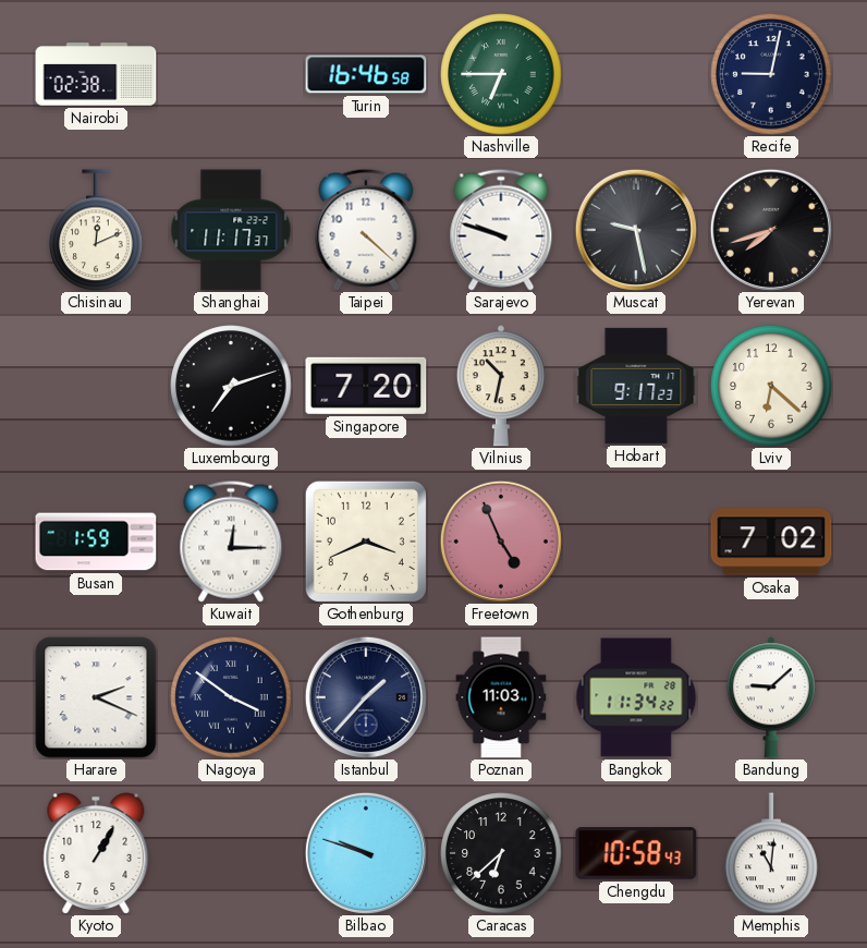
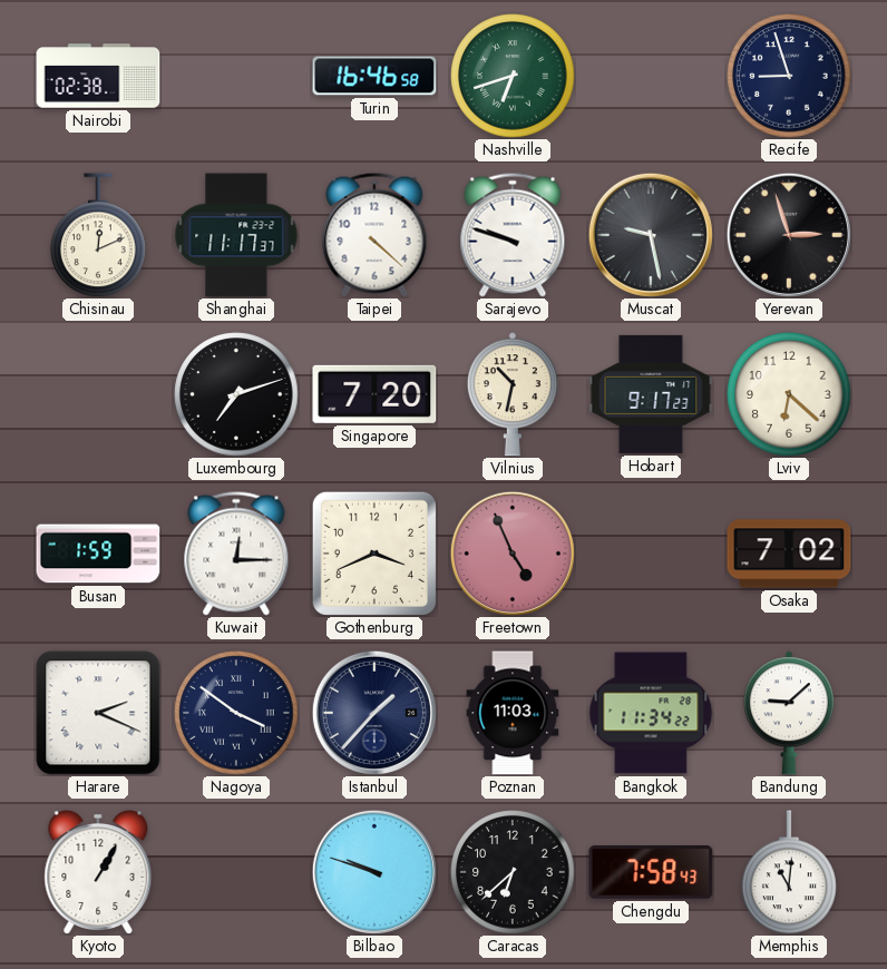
Nashville: 6:45 -> 6:42
Recife: 9:02 -> 8:57
Yerevan: 7:42 -> 2:57
Chengdu: 10:58 -> 7:58
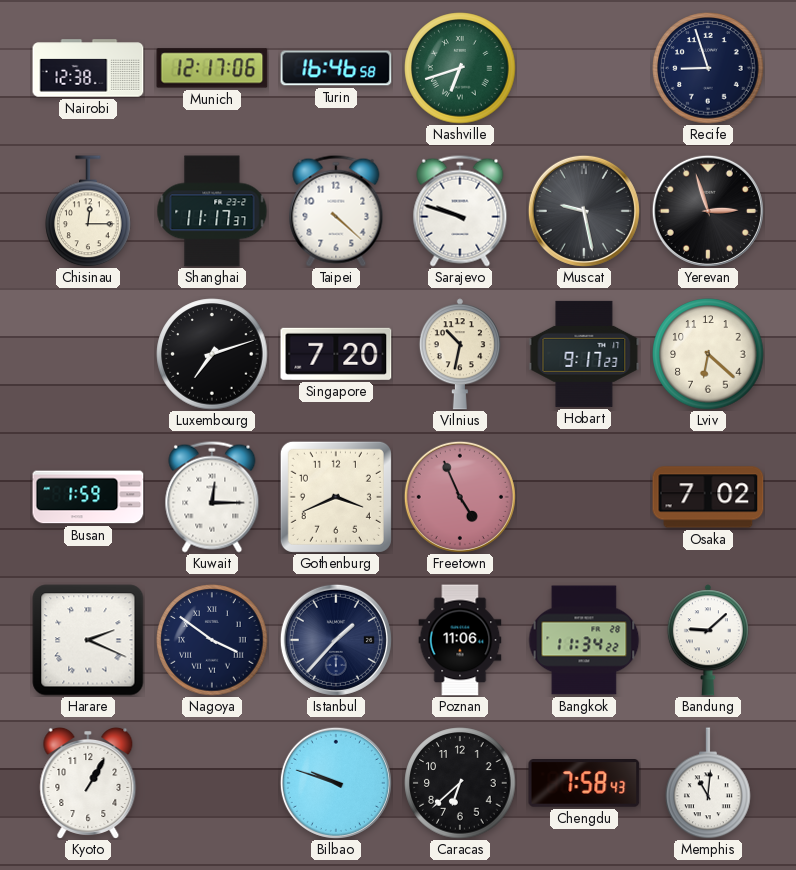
Nairobi: 02:38 -> 12:38
Munich: none -> 12:17
Chisinau: 12:11 -> 12:15
Poznan: 11:03 -> 11:06
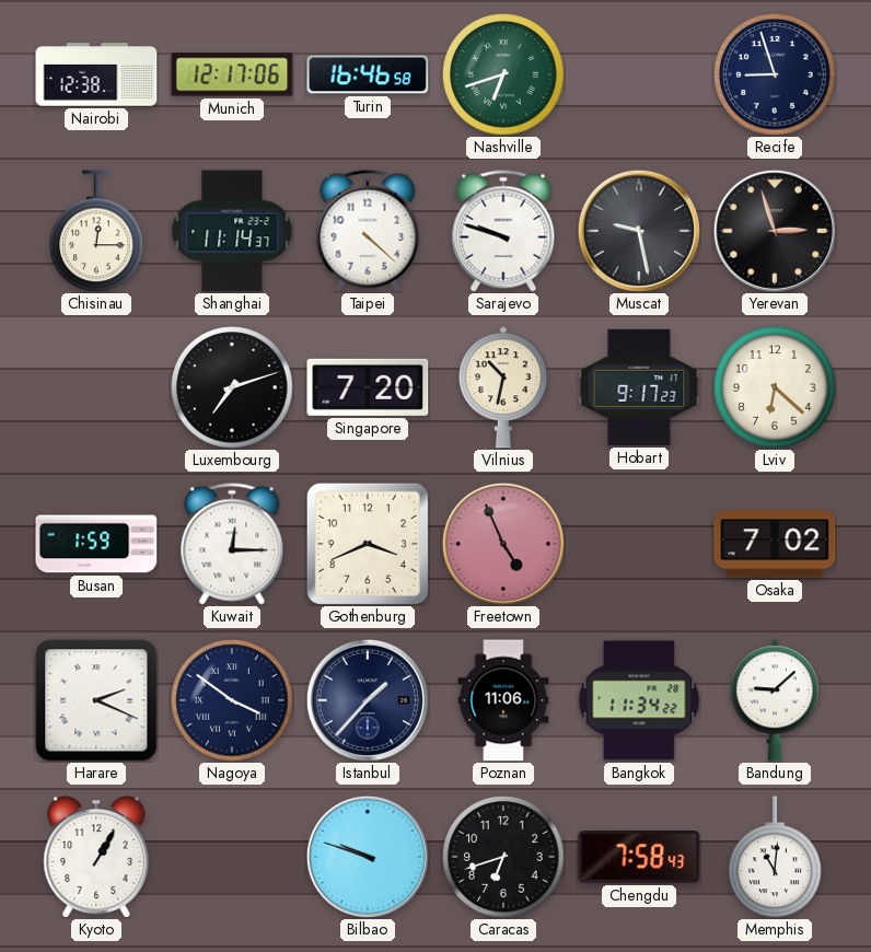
Shanghai: 11:17 -> 11:14
Caracas: 6:38 -> 6:42
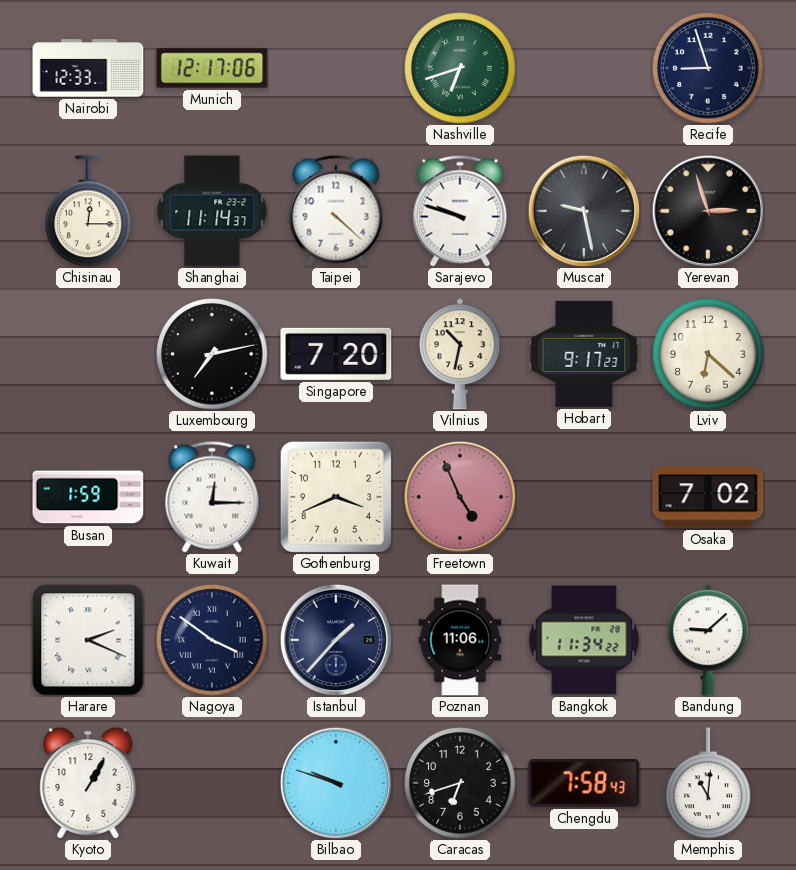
Nairobi: 12:38 -> 12:33
Turin: 16:46 -> none
Luxembourg: 7:12 -> 7:13
